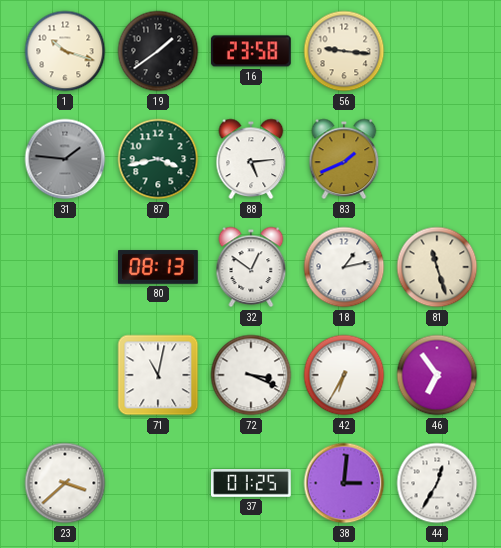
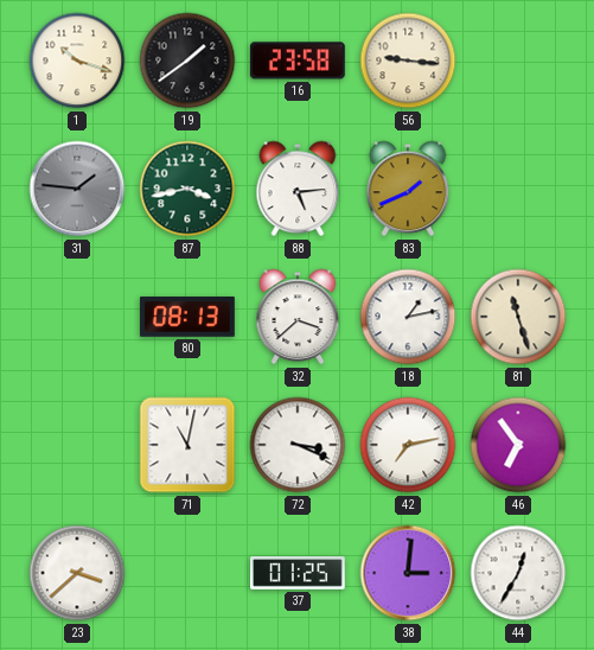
32: 12:51 -> 3:38
42: 6:35 -> 7:13
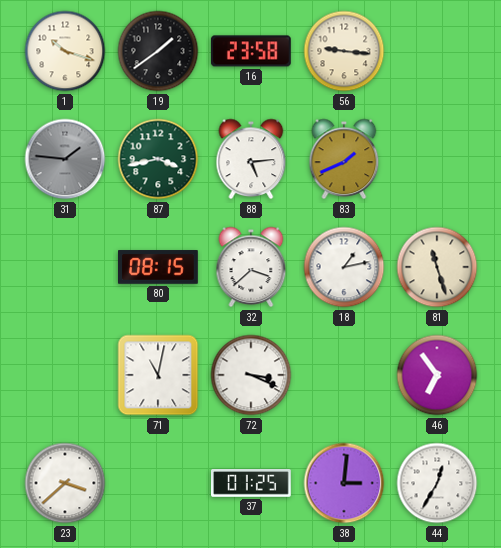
80: 08:13 -> 08:15
42: 7:13 -> none
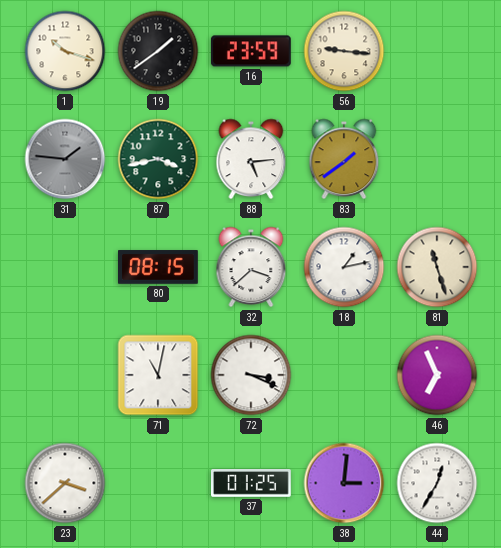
16: 23:58 -> 23:59
83: 1:41 -> 1:39
46: 6:54 -> 6:56
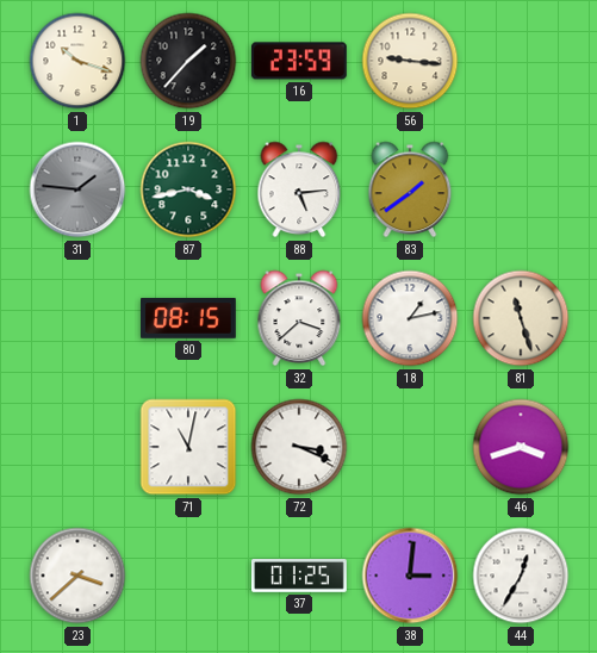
19: 1:39 -> 1:37
46: 6:56 -> 3:42
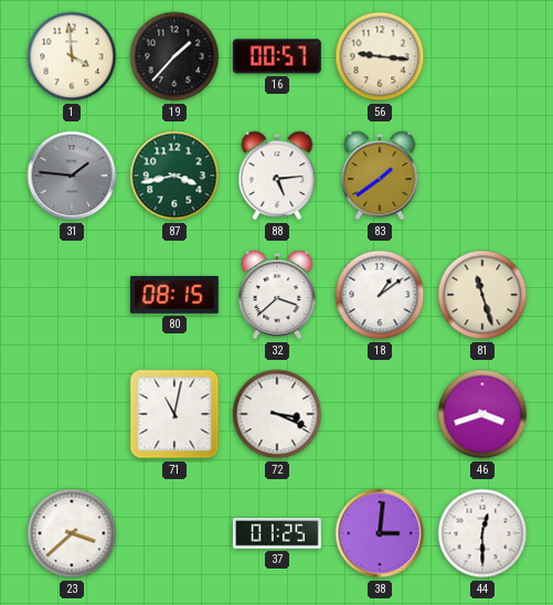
1: 10:18 -> 3:59
16: 23:59 -> 00:57
18: 1:13 -> 1:09
44: 12:35 -> 12:30
